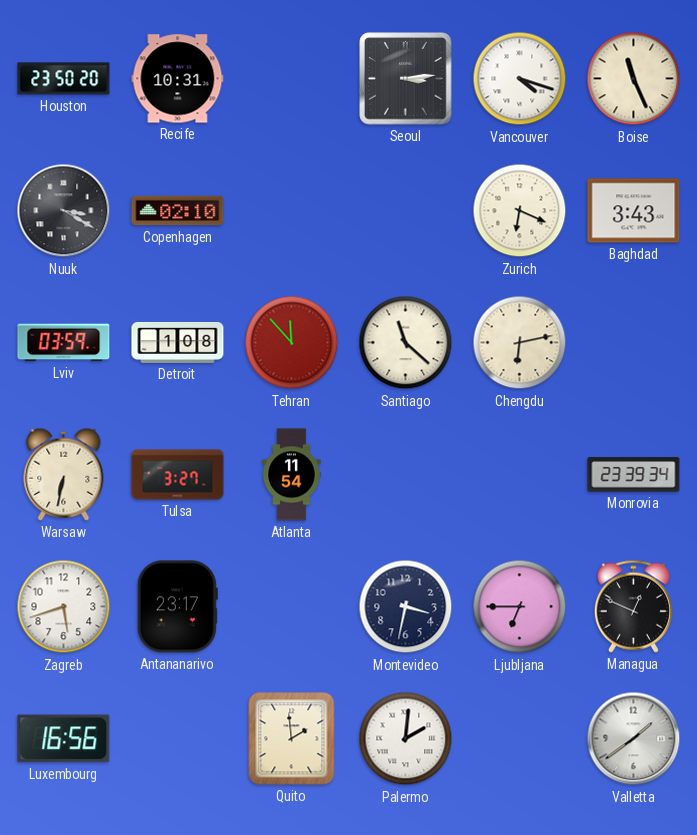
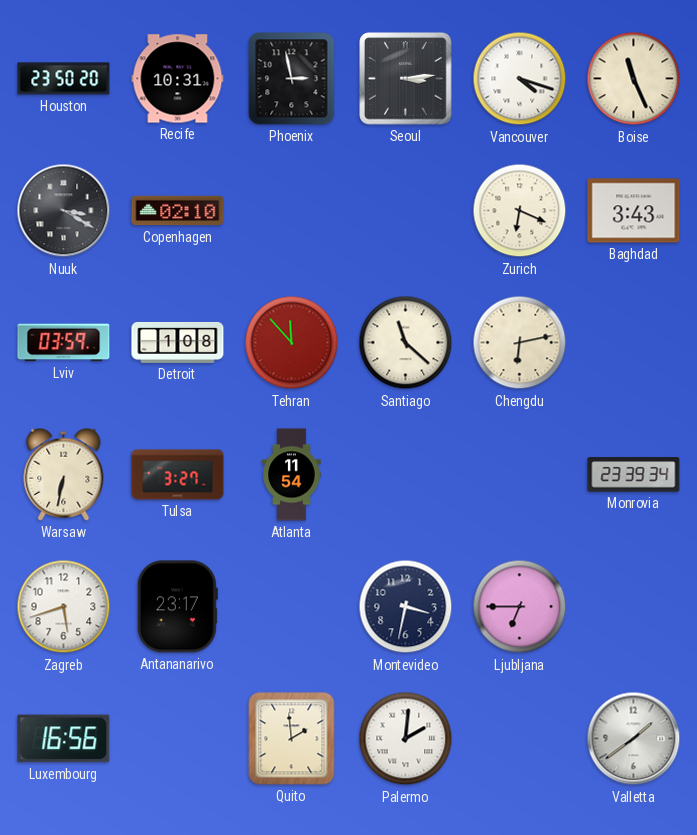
Phoenix: none -> 2:58
Managua: 12:49 -> none
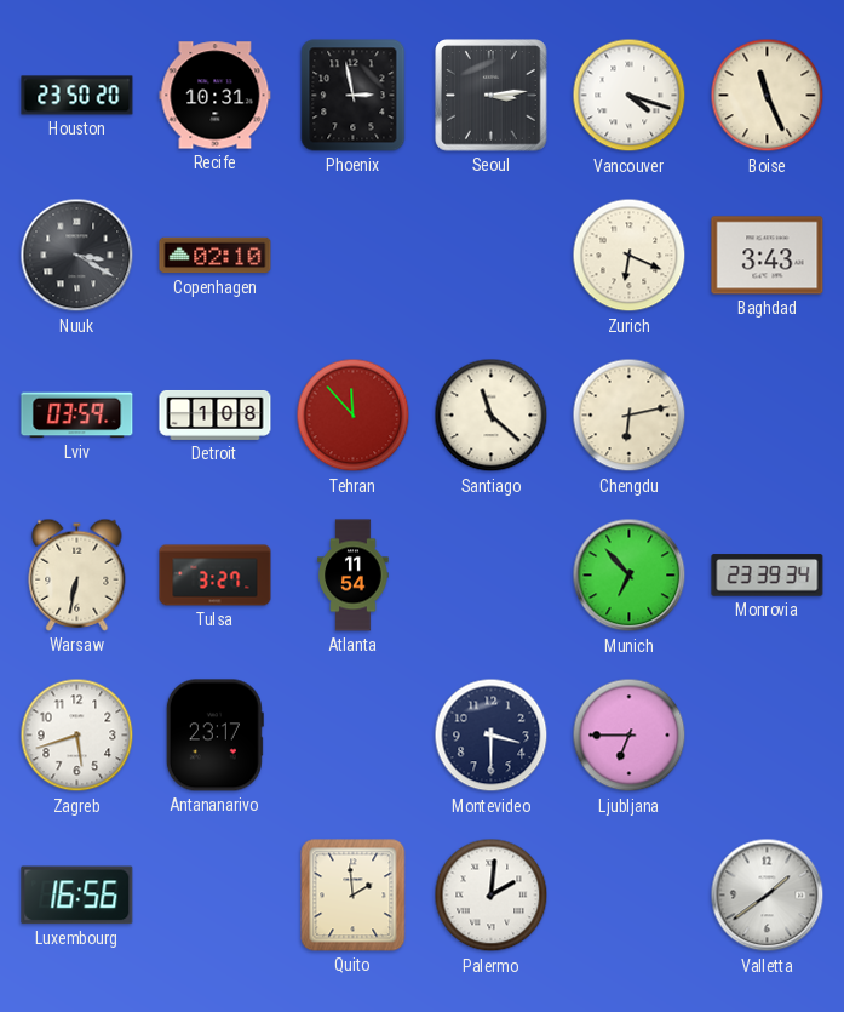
Munich: none -> 6:53
Montevideo: 3:32 -> 3:30
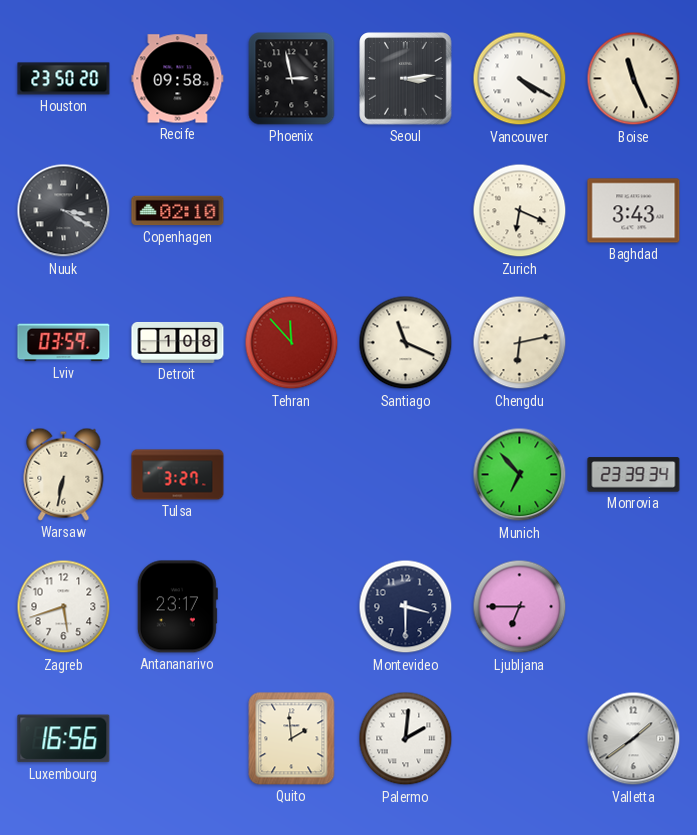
Recife: 10:31 -> 09:58
Vancouver: 4:18 -> 4:20
Santiago: 11:22 -> 11:19
Atlanta: 11:54 -> none
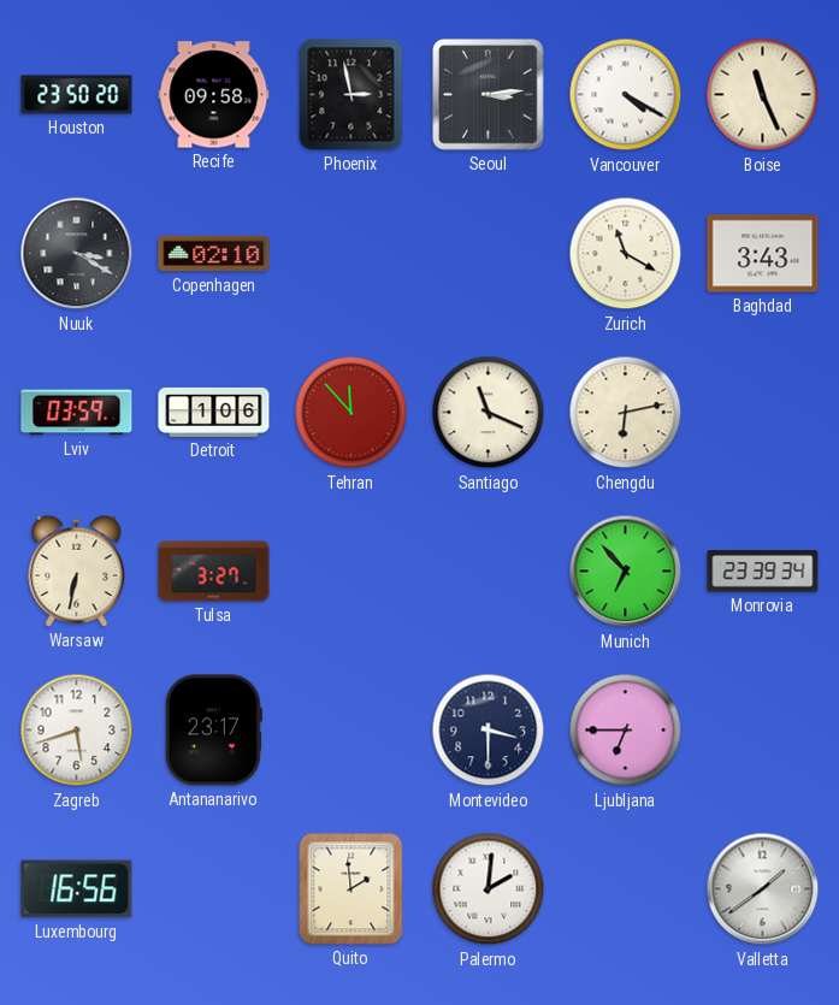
Zurich: 6:19 -> 11:20
Detroit: 1:08 -> 1:06
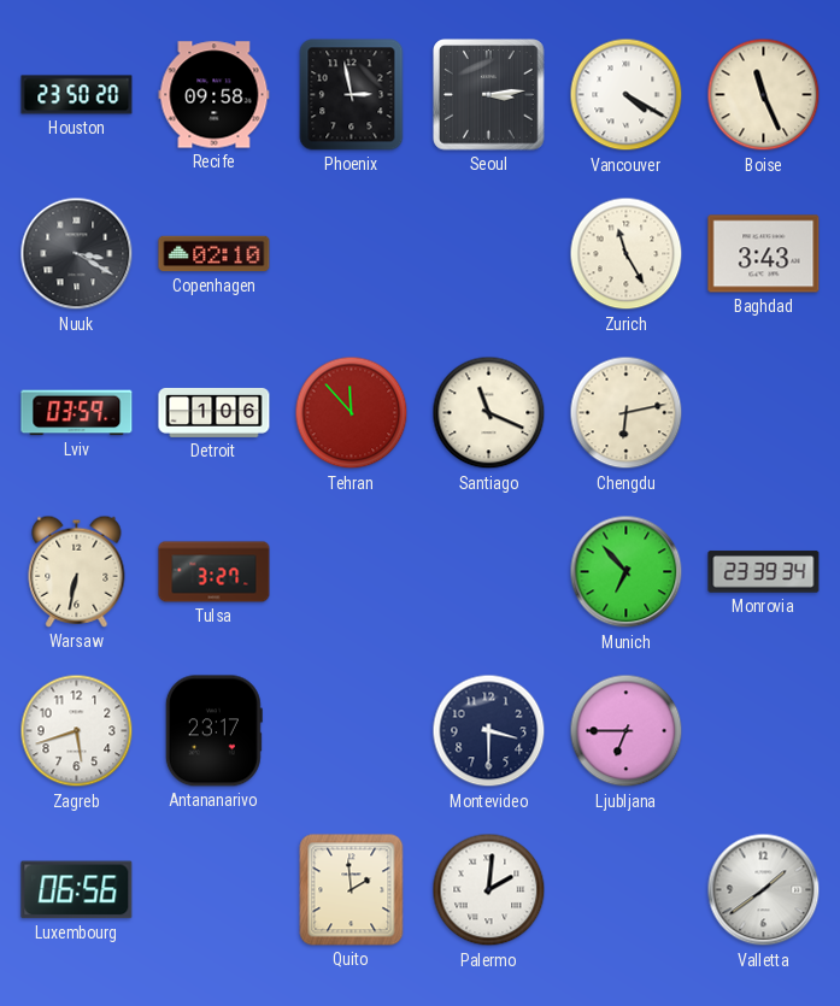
Zurich: 11:20 -> 11:25
Luxembourg: 16:56 -> 06:56
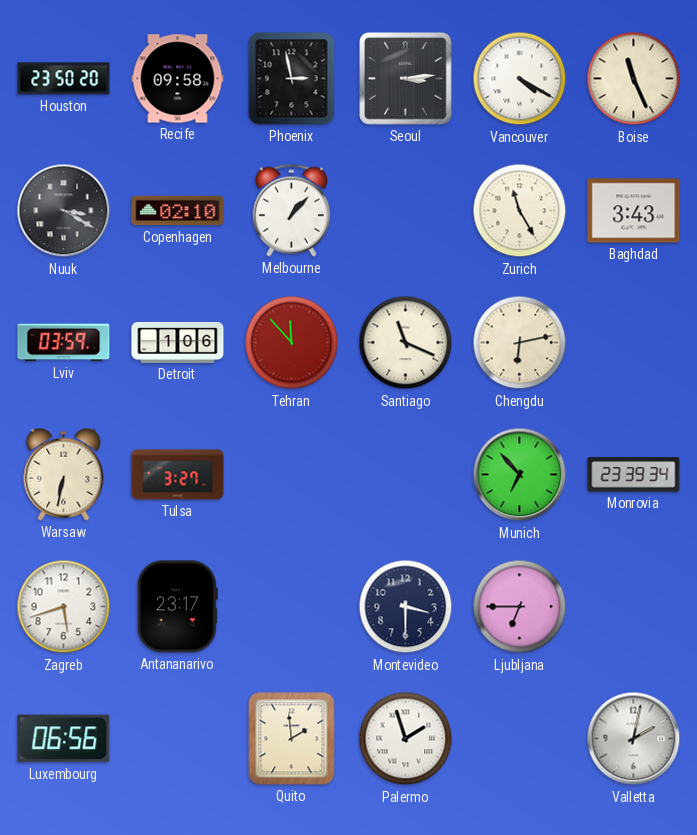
Melbourne: none -> 1:07
Palermo: 2:01 -> 1:57
Valletta: 1:39 -> 2:02
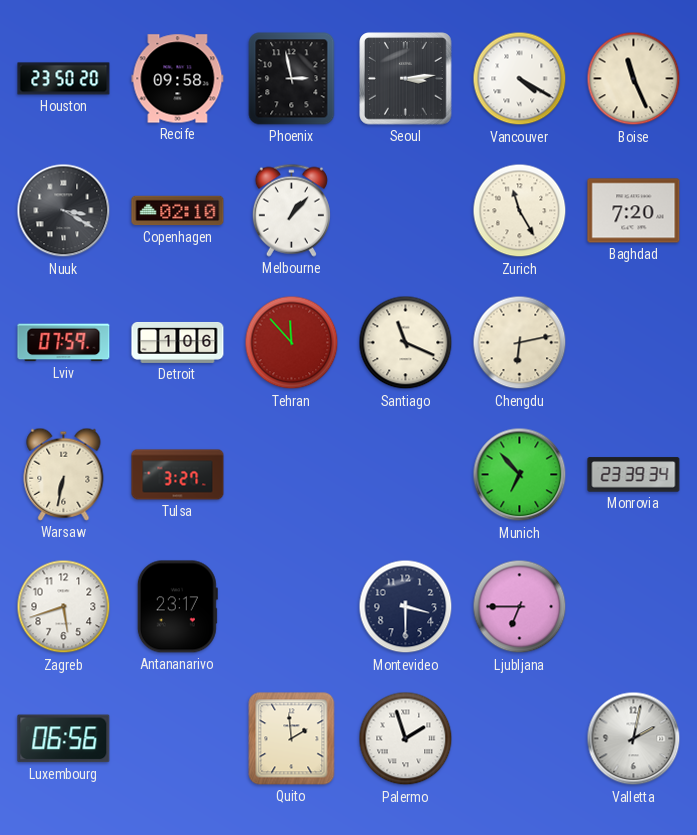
Baghdad: 3:43 -> 7:20
Lviv: 03:59 -> 07:59
